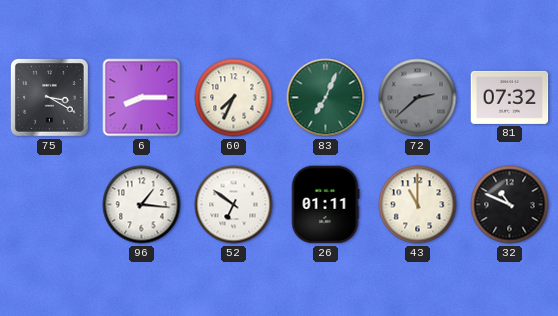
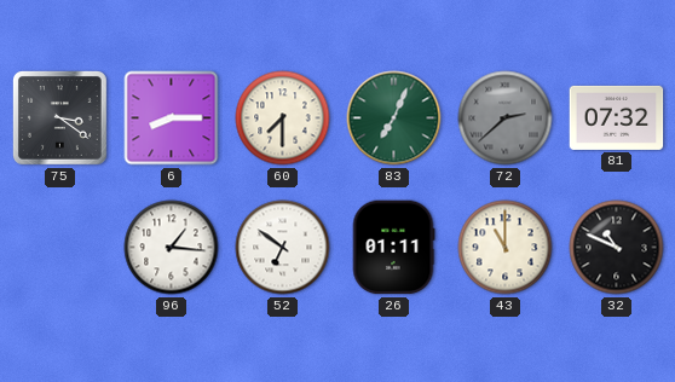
75: 3:20 -> 3:21
60: 7:34 -> 7:30
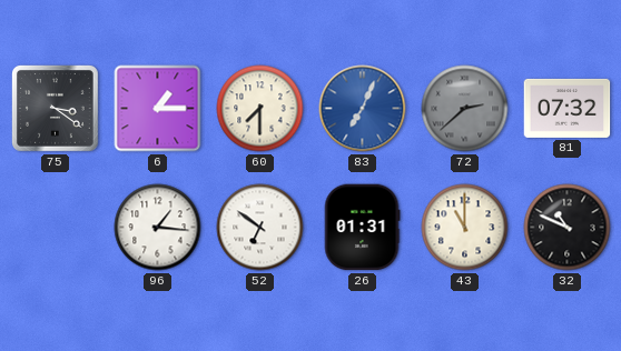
6: 8:15 -> 1:15
83 dial: green -> blue
26: 01:11 -> 01:31
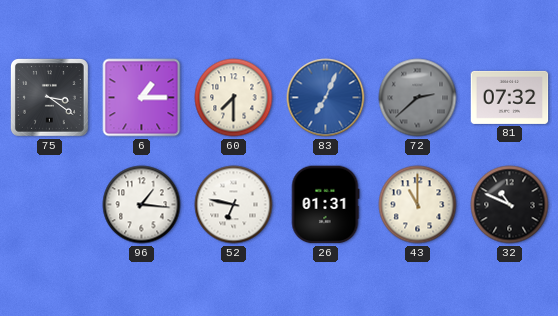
52: 6:51 -> 6:47
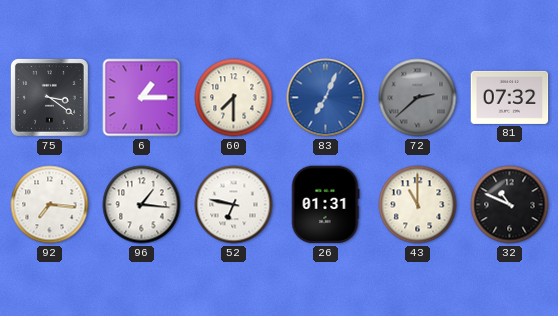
92: none -> 7:16
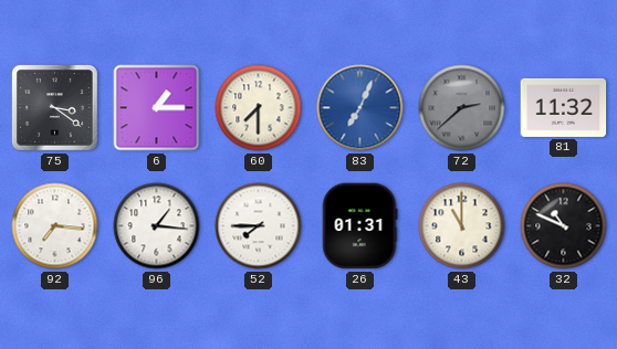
81: 07:32 -> 11:32
52: 6:47 -> 7:45
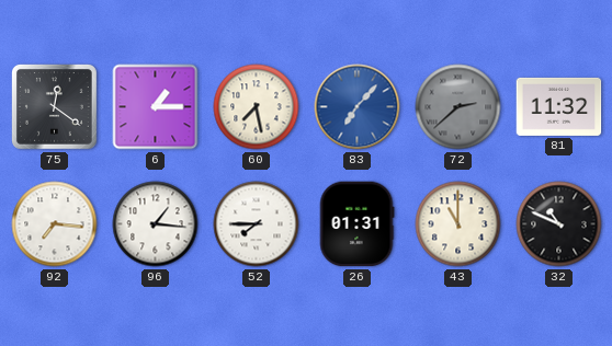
75: 3:21 -> 12:21
60: 7:30 -> 7:28
83: 7:04 -> 7:07
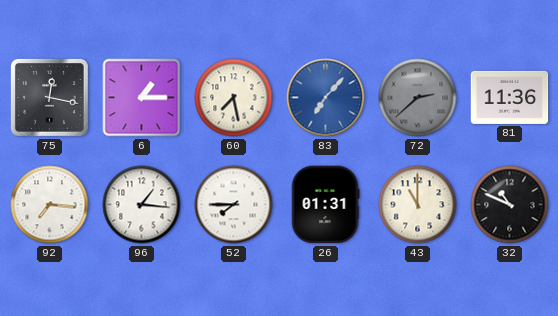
75: 12:21 -> 12:17
81: 11:32 -> 11:36
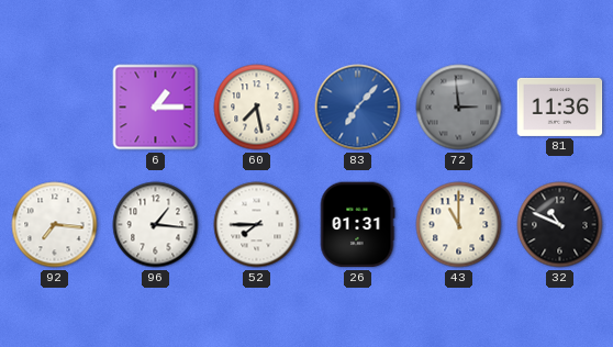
75: 12:17 -> none
72: 2:38 -> 2:59
